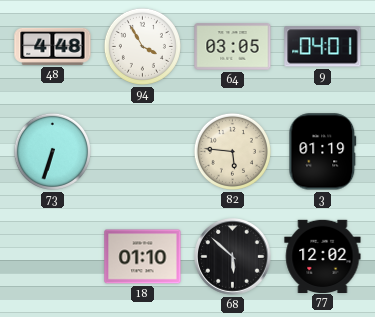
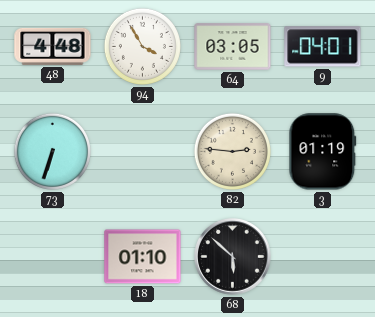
82: 5:46 -> 2:46
77: 12:02 -> none
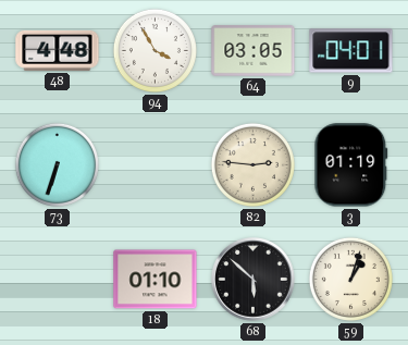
59: none -> 1:03
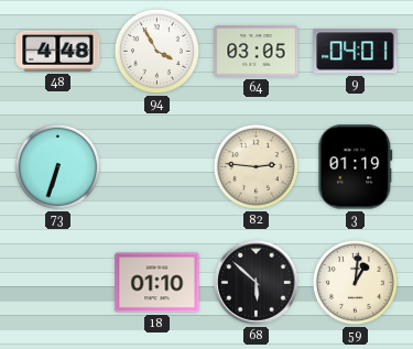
59: 1:03 -> 1:01
